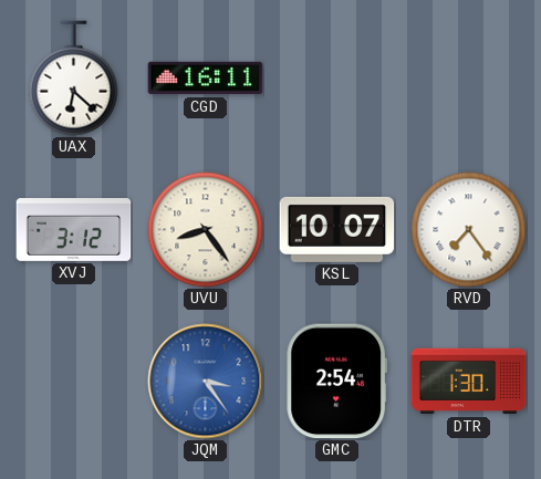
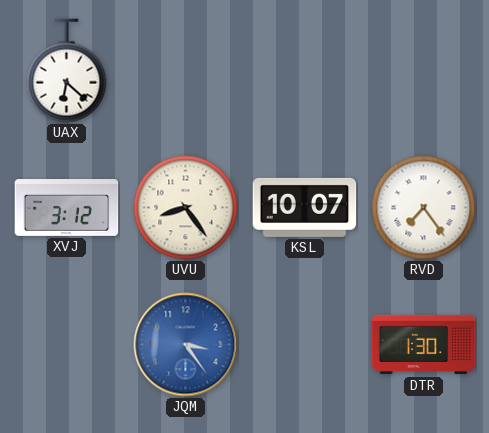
CGD: 16:11 -> none
GMC: 2:54 -> none
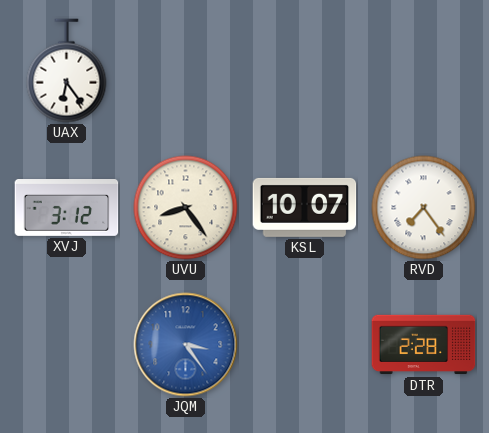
UAX: 6:22 -> 6:24
DTR: 1:30 -> 2:28
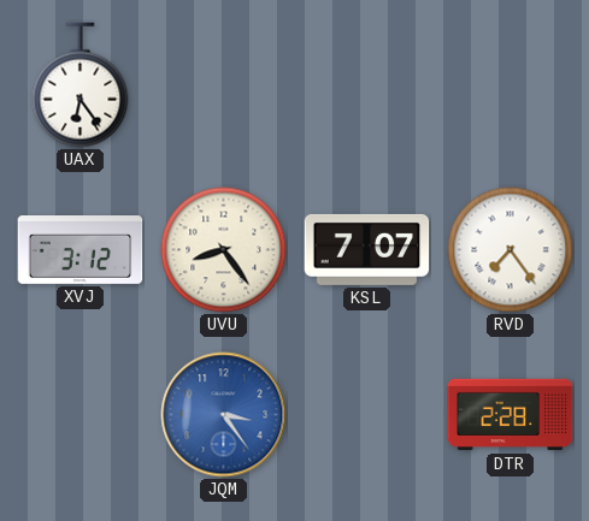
KSL: 10:07 -> 7:07
